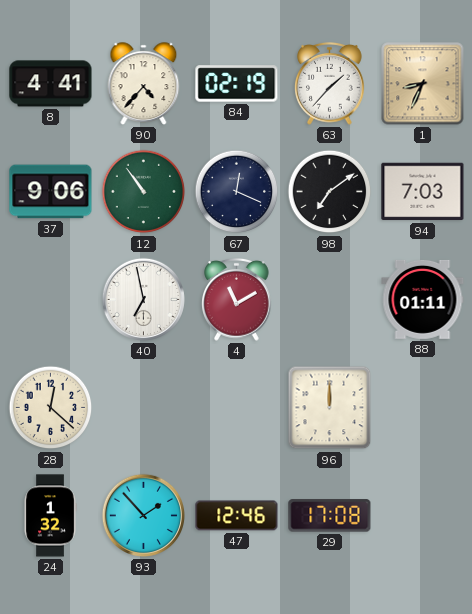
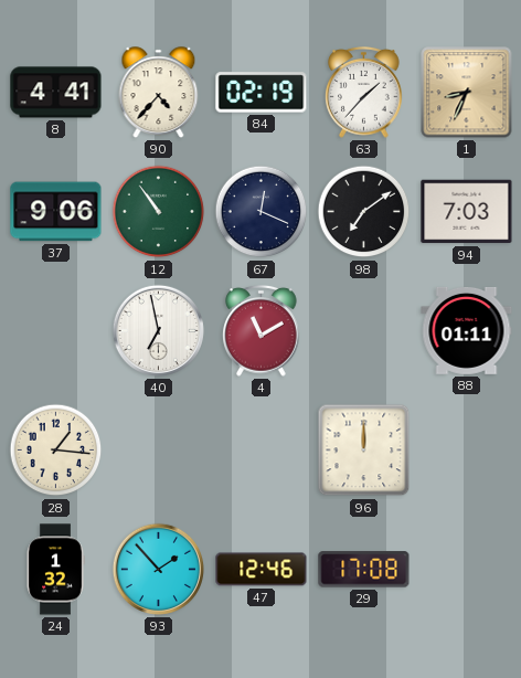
28: 12:22 -> 1:16
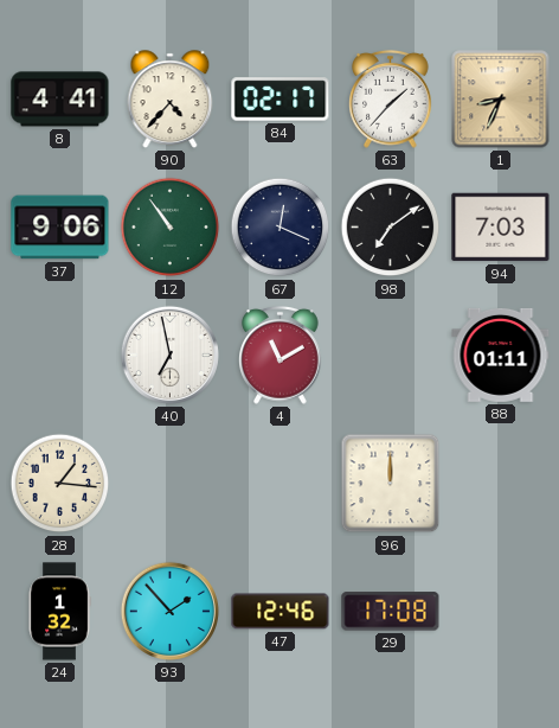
84: 02:19 -> 02:17
